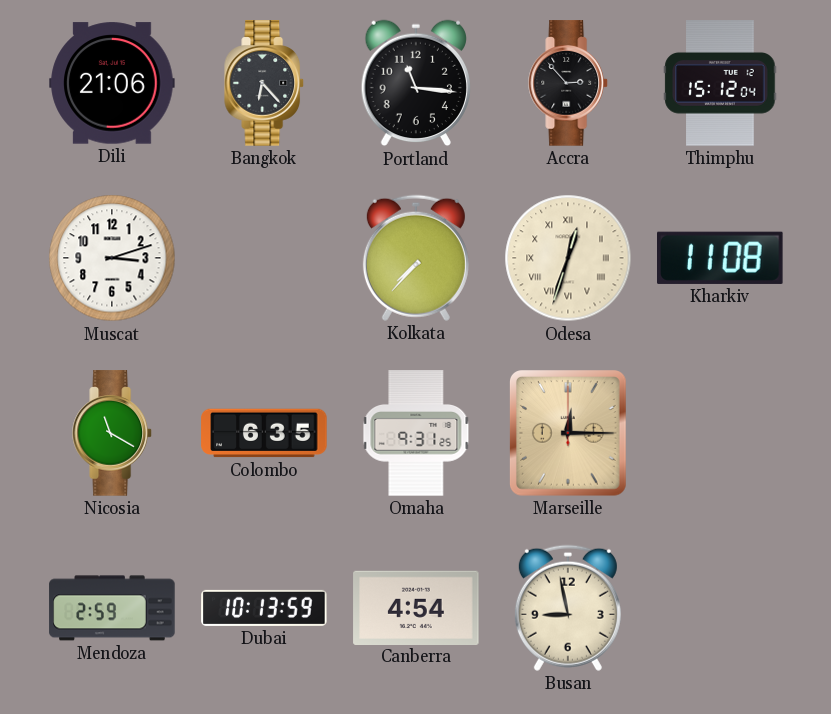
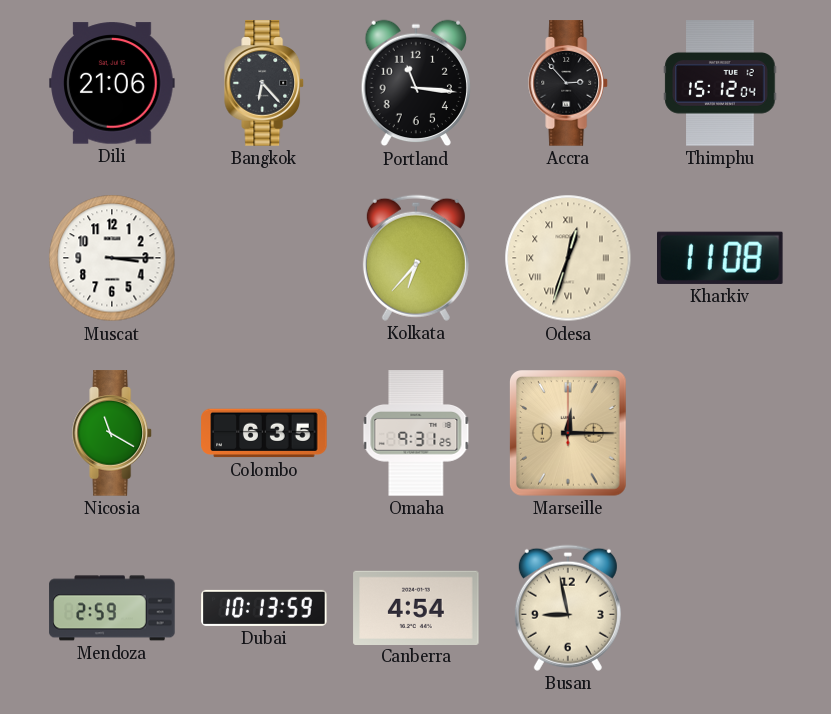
Muscat: 3:12 -> 3:15
Kolkata: 7:37 -> 6:37
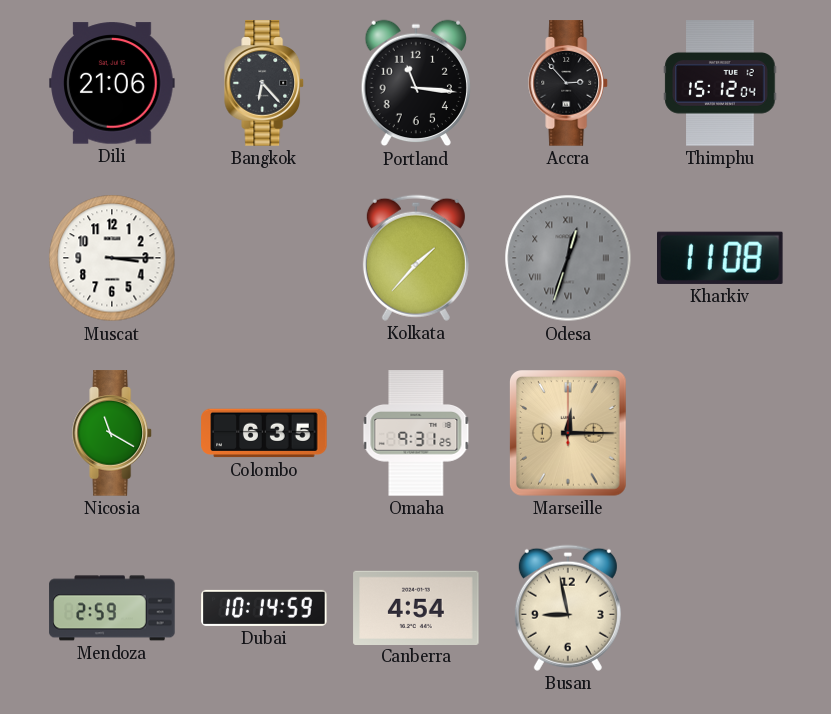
Kolkata: 6:37 -> 1:37
Odesa dial: cream -> grey
Dubai: 10:13 -> 10:14
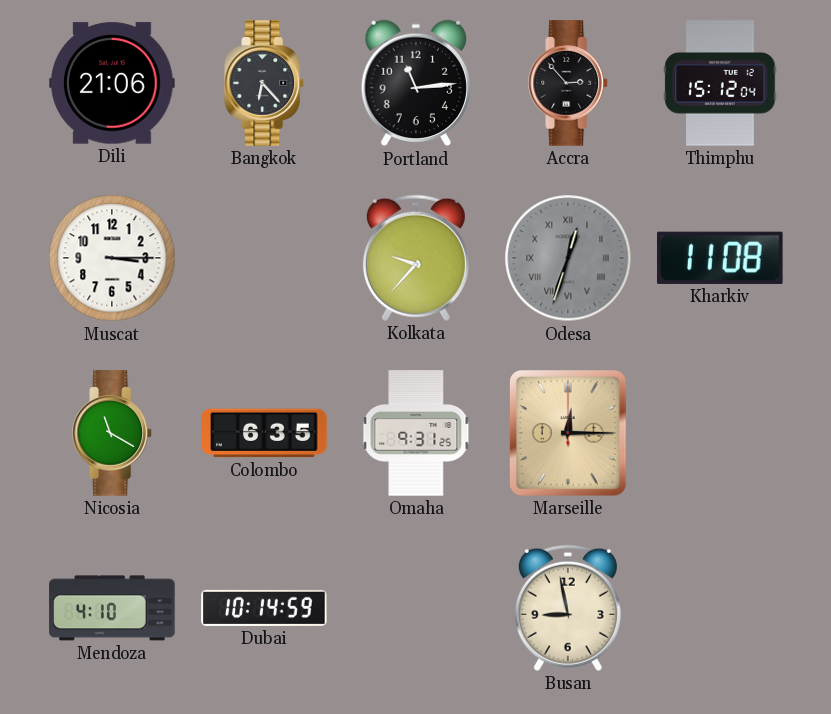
Portland: 11:16 -> 11:14
Kolkata: 1:37 -> 9:37
Mendoza: 2:59 -> 4:10
Canberra: 4:54 -> none
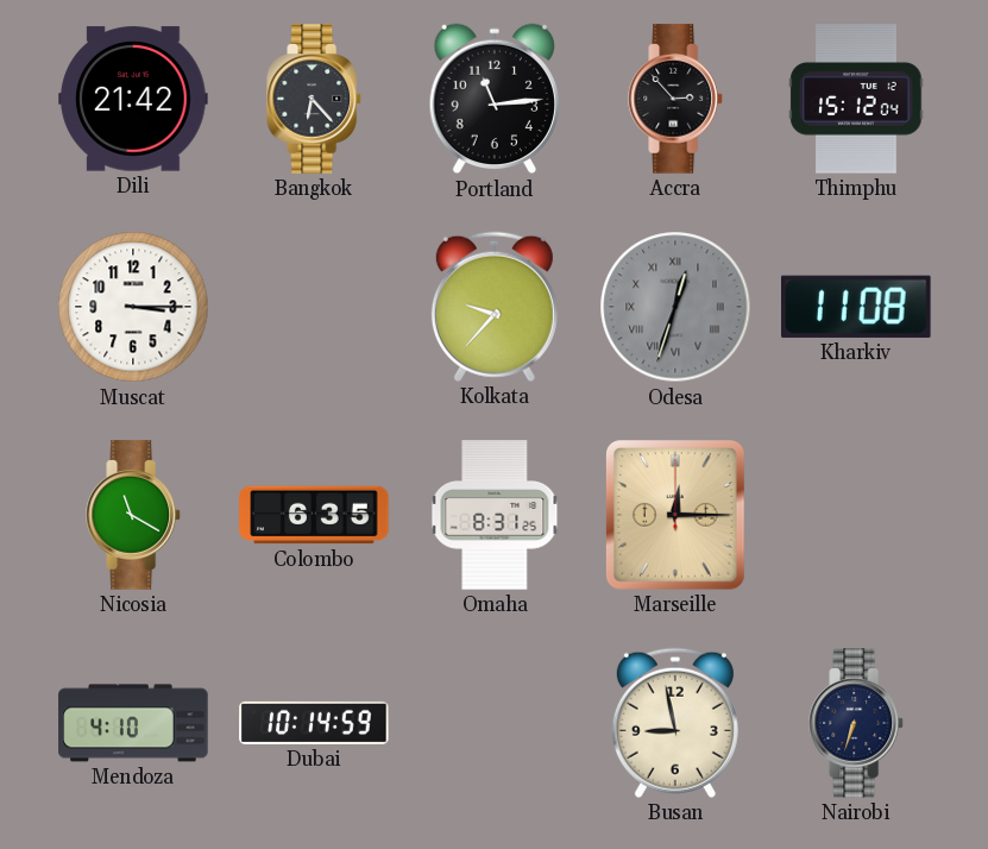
Dili: 21:06 -> 21:42
Omaha: 9:31 -> 8:31
Nairobi: none -> 6:33
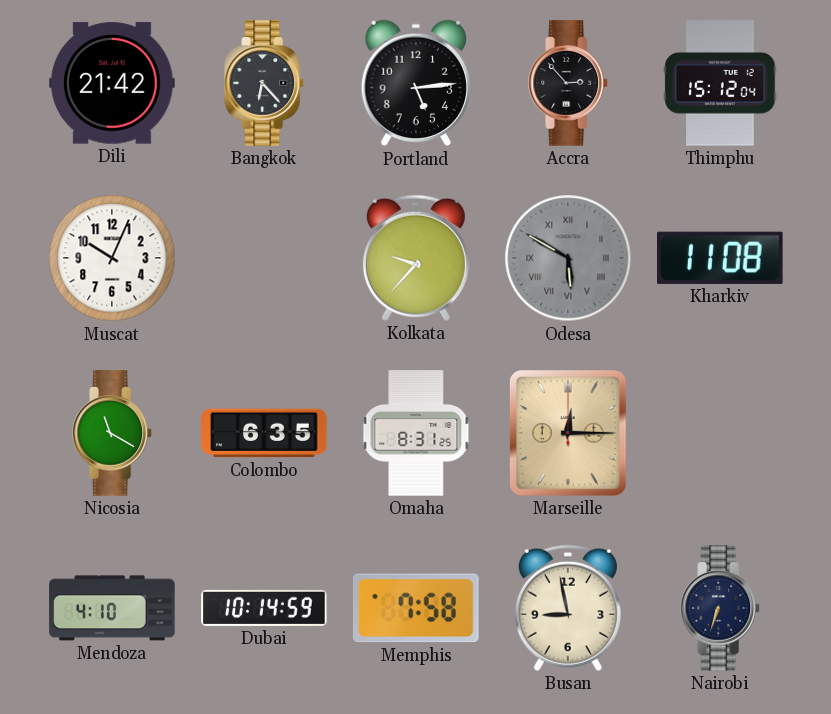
Portland: 11:14 -> 5:14
Muscat: 3:15 -> 10:04
Odesa: 12:33 -> 5:50
Memphis: none -> 7:58
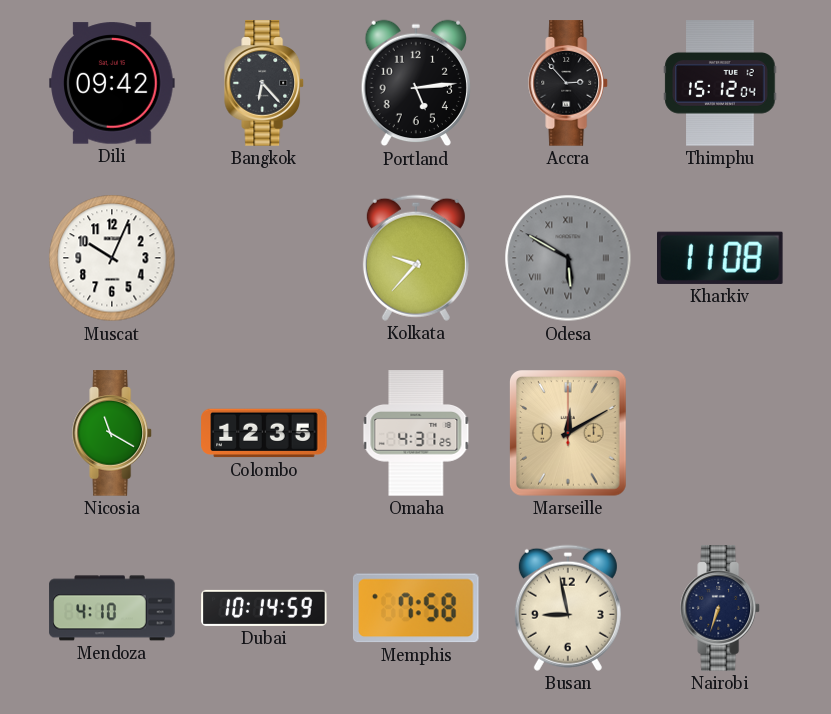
Dili: 21:42 -> 09:42
Colombo: 6:35 -> 12:35
Omaha: 8:31 -> 4:31
Marseille: 12:15 -> 12:10
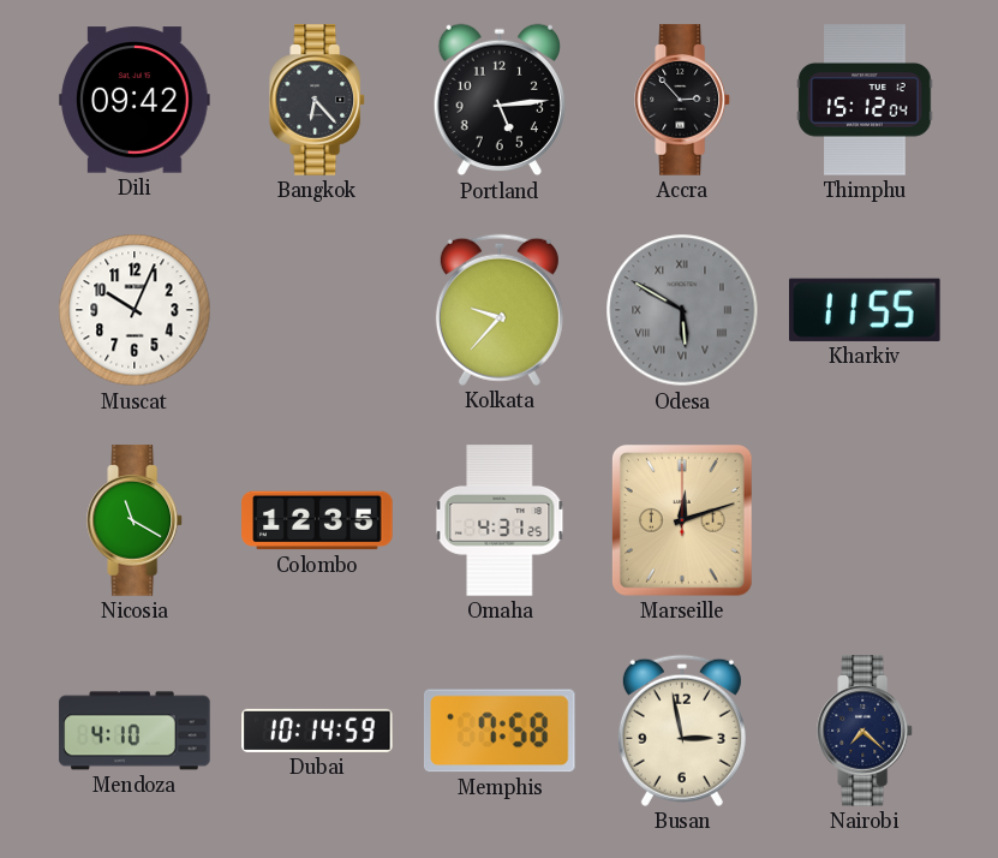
Kharkiv: 11:08 -> 11:55
Marseille: 12:10 -> 12:12
Busan: 8:58 -> 2:58
Nairobi: 6:33 -> 7:22
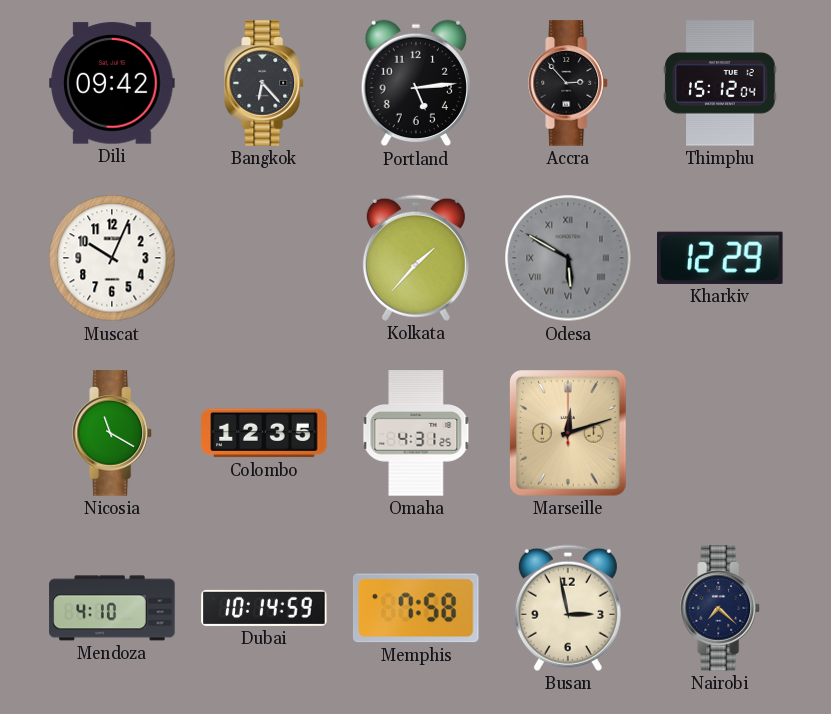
Kolkata: 9:37 -> 1:37
Kharkiv: 11:55 -> 12:29
